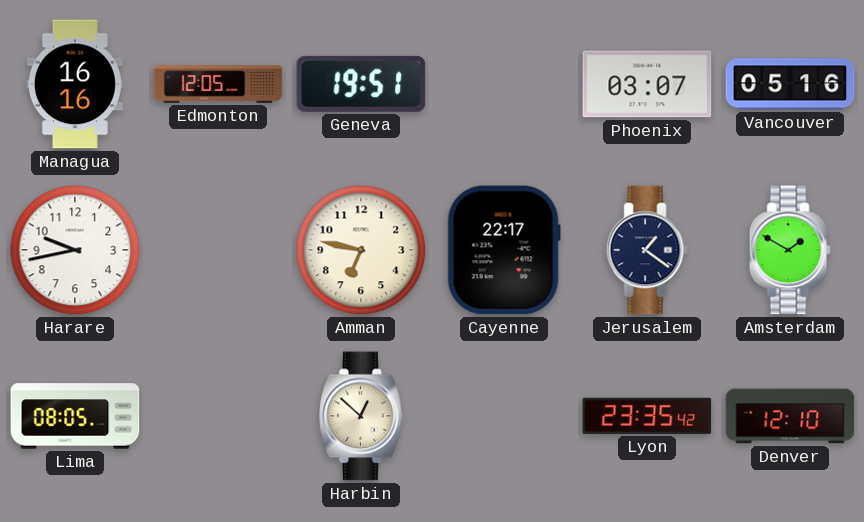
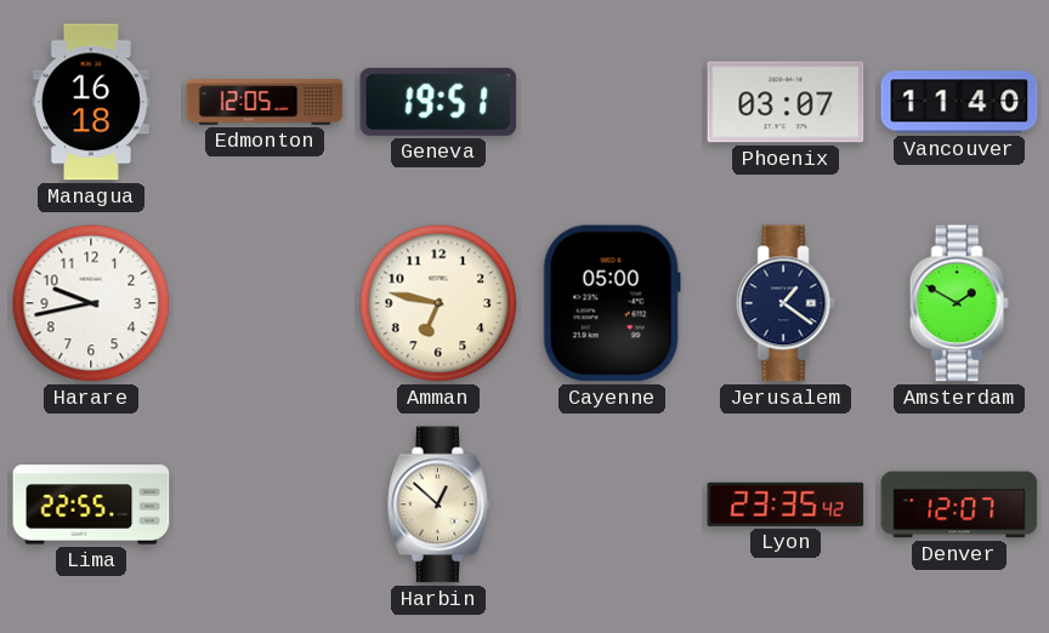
Managua: 16:16 -> 16:18
Vancouver: 05:16 -> 11:40
Cayenne: 22:17 -> 05:00
Lima: 08:05 -> 22:55
Denver: 12:10 -> 12:07
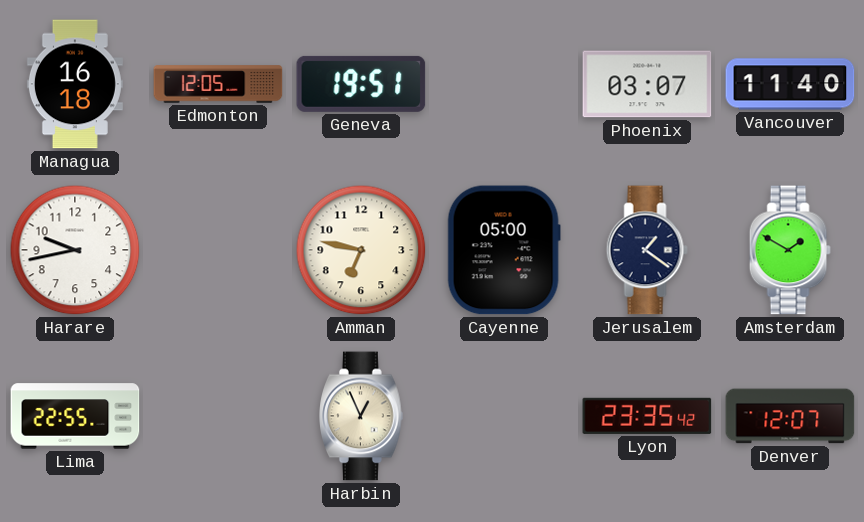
Harbin: 12:52 -> 12:56
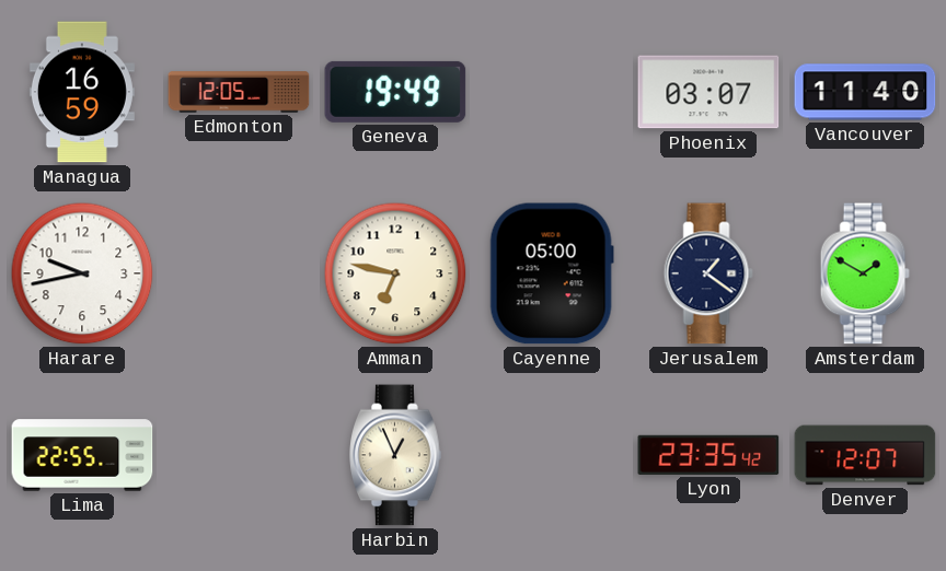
Managua: 16:18 -> 16:59
Geneva: 19:51 -> 19:49
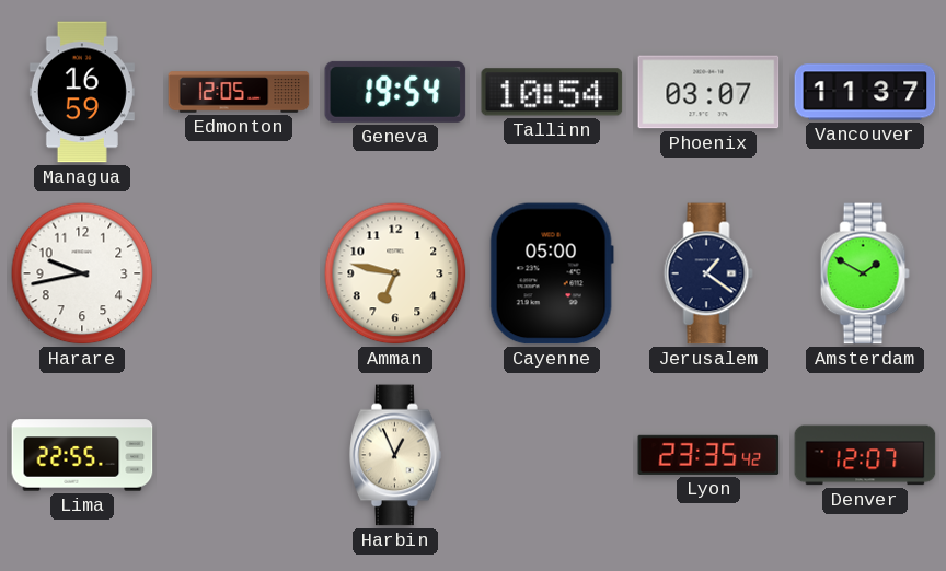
Geneva: 19:49 -> 19:54
Tallinn: none -> 10:54
Vancouver: 11:40 -> 11:37
